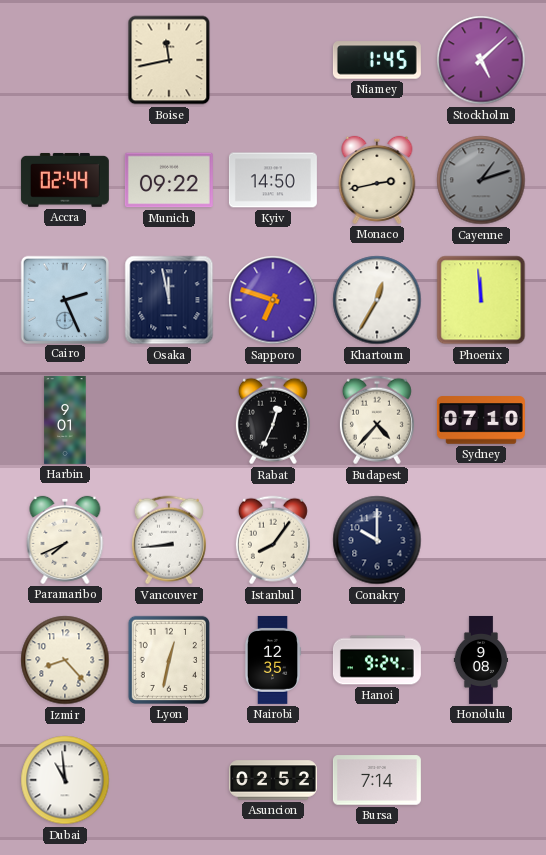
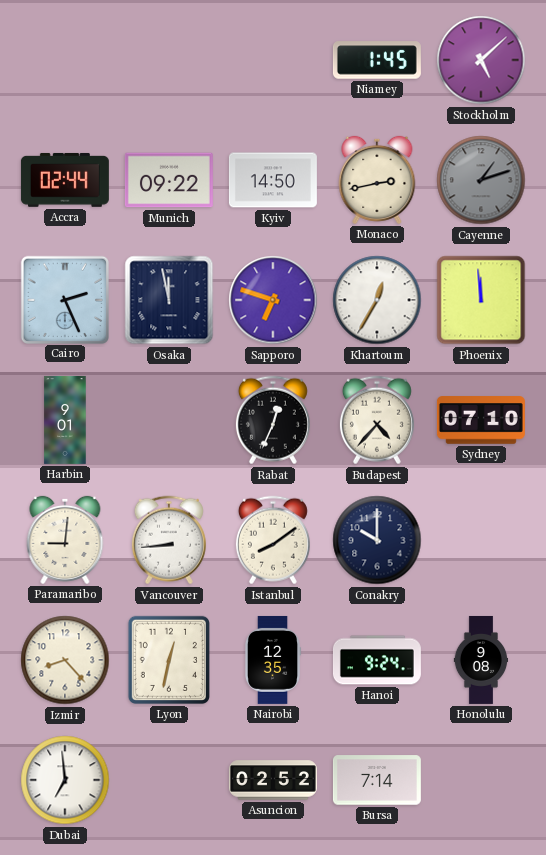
Boise: 11:43 -> none
Paramaribo: 7:41 -> 9:01
Istanbul: 8:06 -> 8:09
Dubai: 10:59 -> 6:59
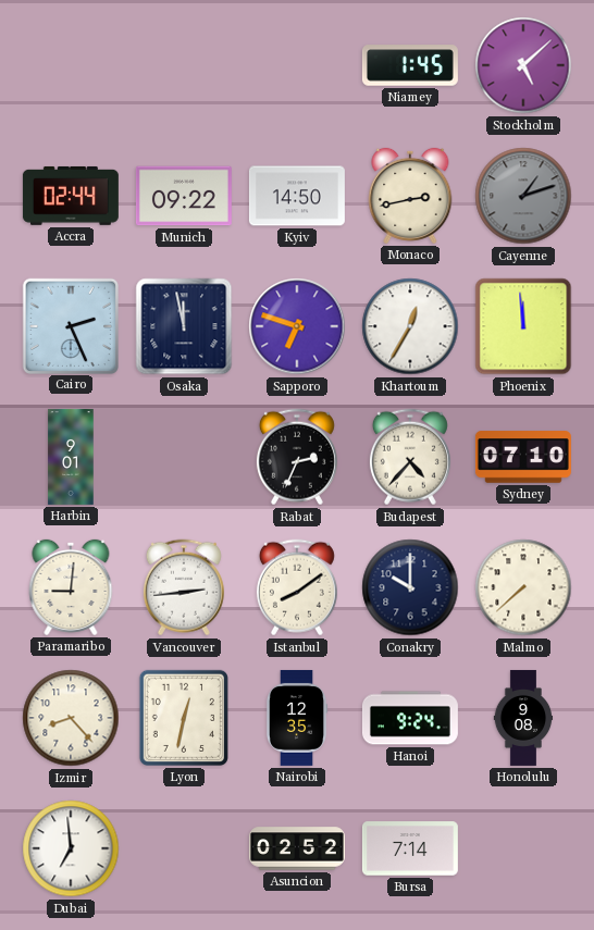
Rabat: 12:34 -> 2:34
Vancouver: 8:44 -> 2:44
Malmo: none -> 7:38
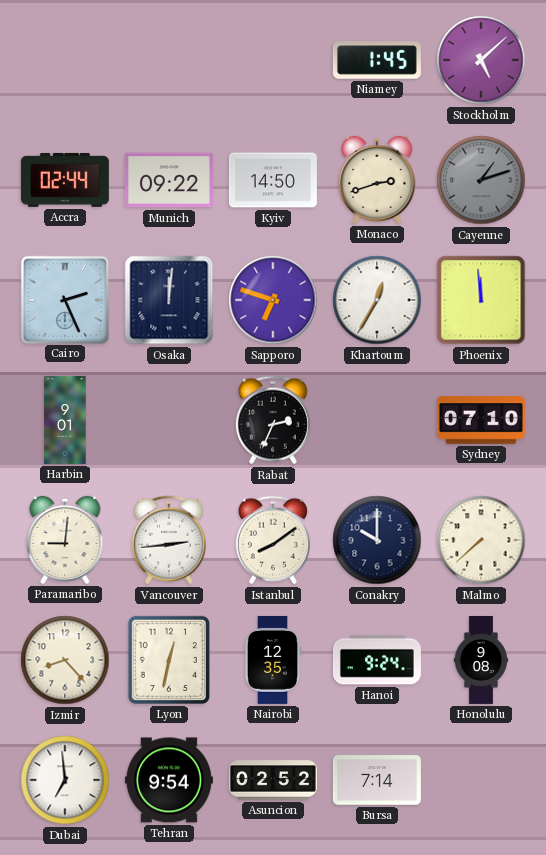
Monaco: 2:43 -> 2:42
Osaka: 11:58 -> 12:01
Budapest: 4:37 -> none
Tehran: none -> 9:54
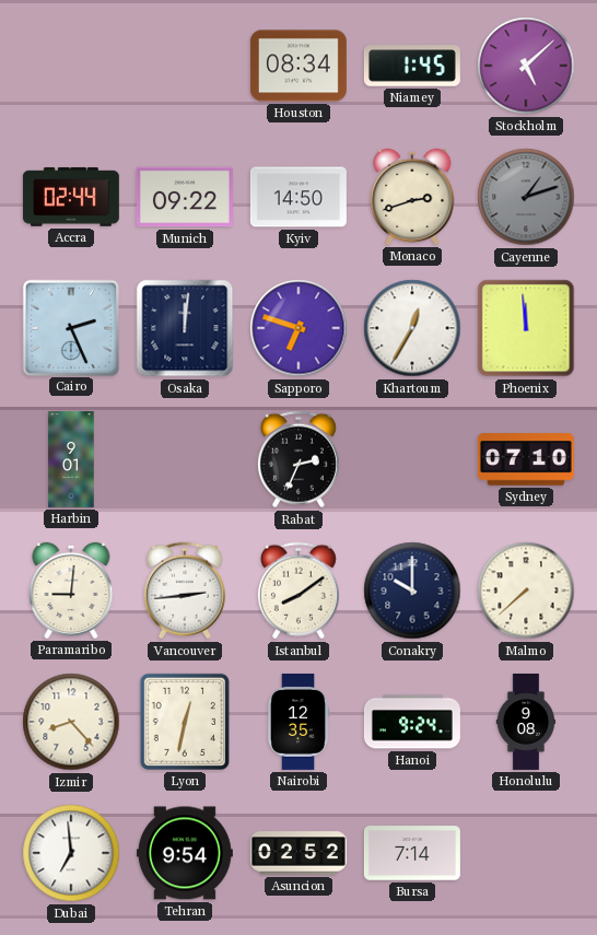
Houston: none -> 08:34
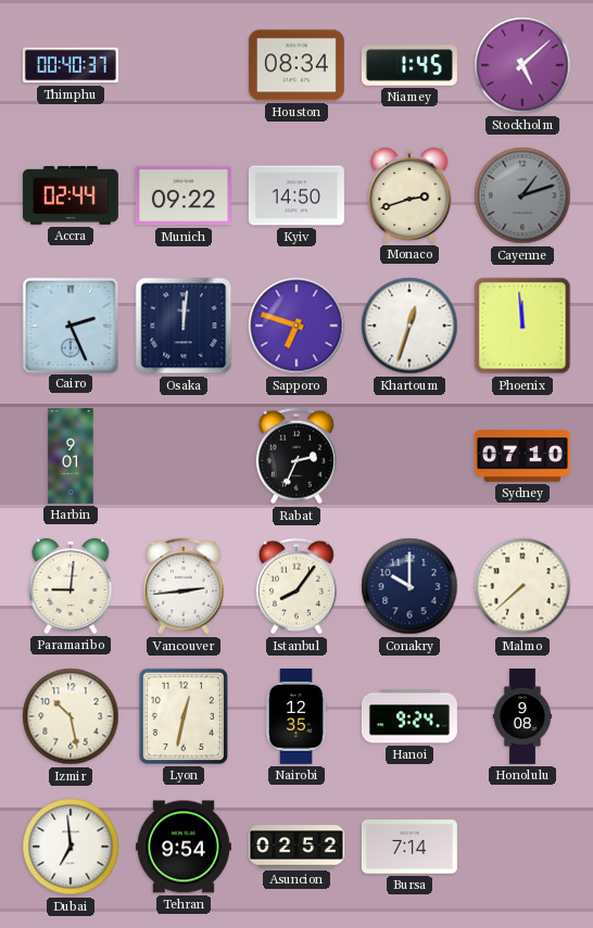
Thimphu: none -> 00:40
Khartoum: 12:35 -> 12:33
Istanbul: 8:09 -> 8:06
Izmir: 8:23 -> 10:28
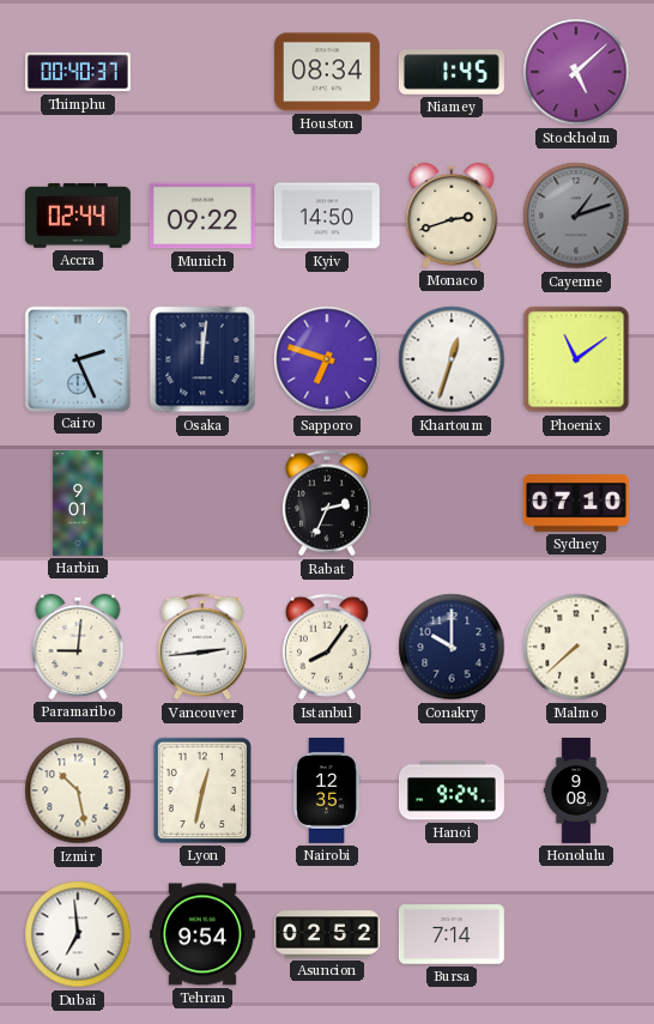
Phoenix: 11:59 -> 11:09
